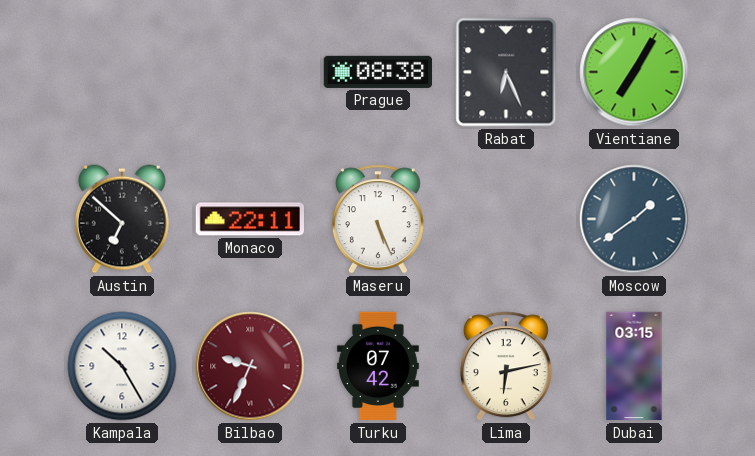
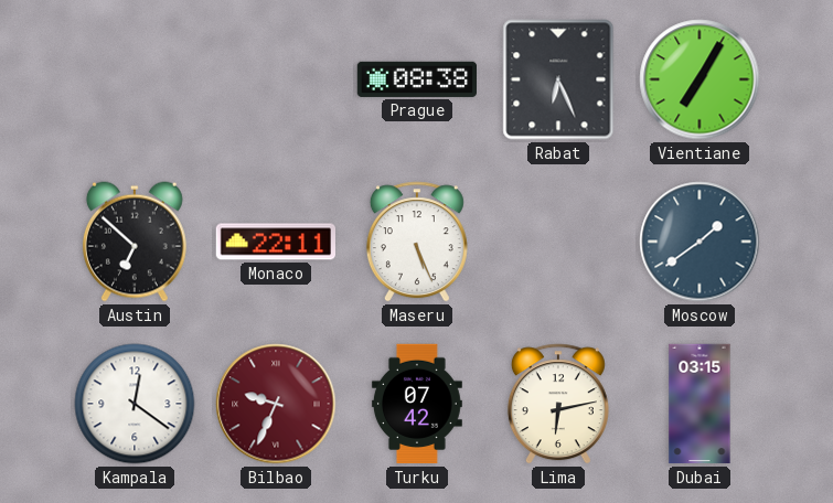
Kampala: 10:25 -> 12:21
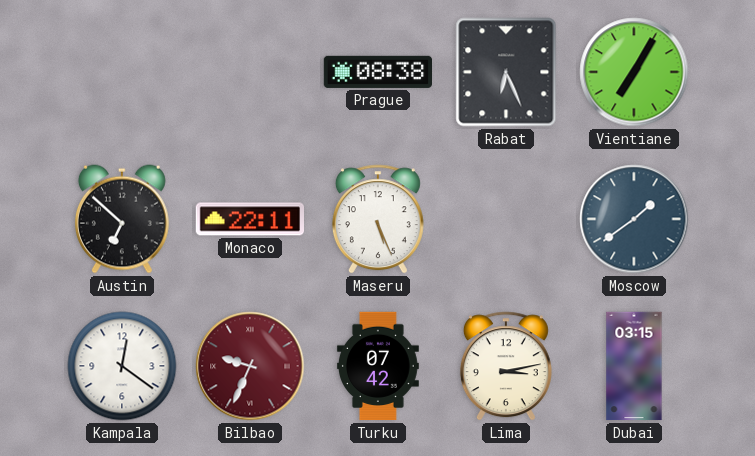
Lima: 6:13 -> 3:13
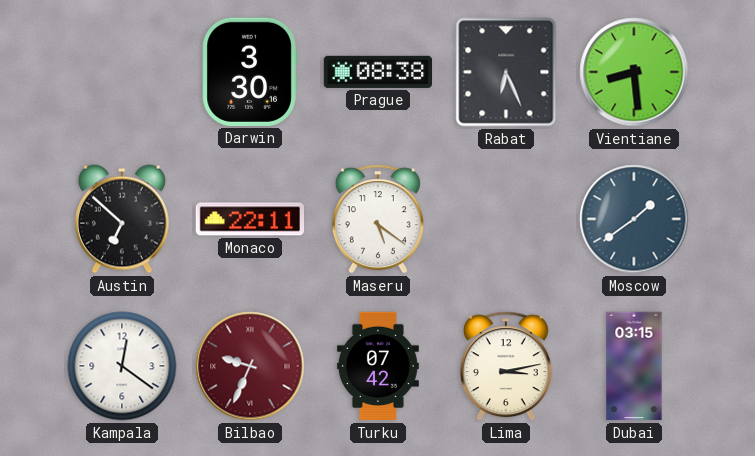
Darwin: none -> 3:30
Vientiane: 7:05 -> 8:29
Maseru: 5:26 -> 5:21
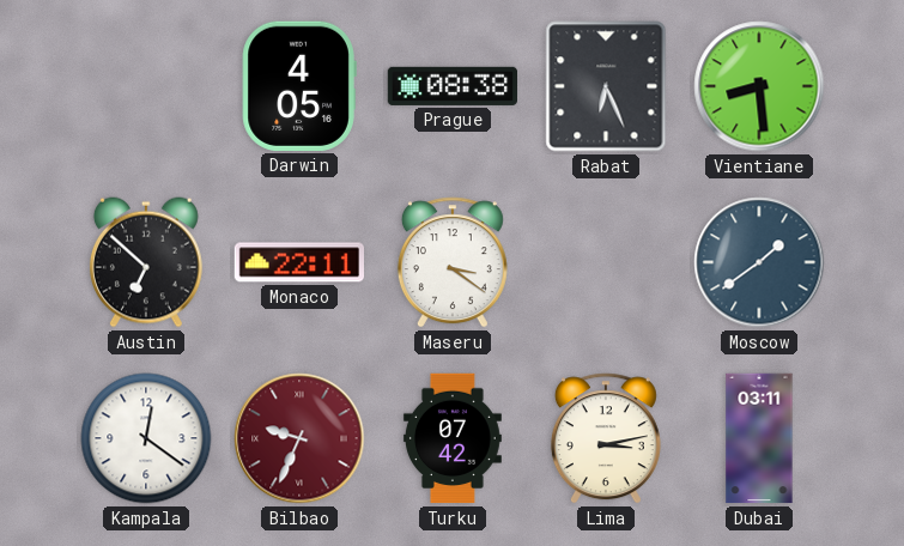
Darwin: 3:30 -> 4:05
Maseru: 5:21 -> 3:21
Dubai: 03:15 -> 03:11
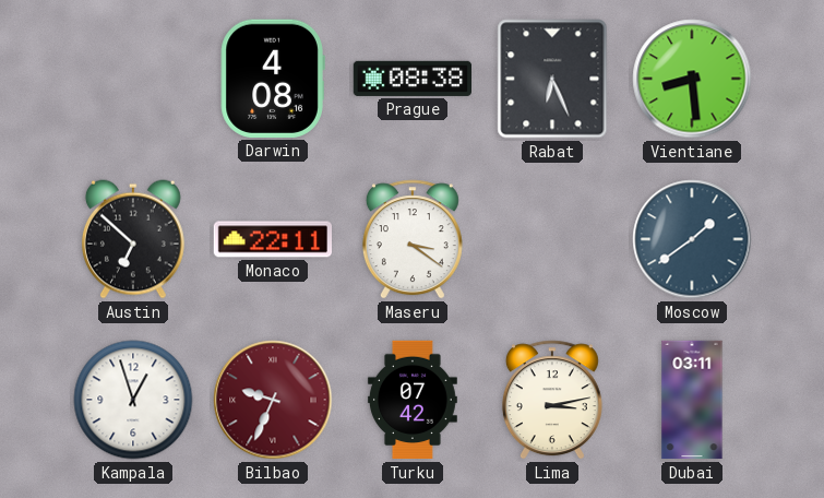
Darwin: 4:05 -> 4:08
Kampala: 12:21 -> 12:57
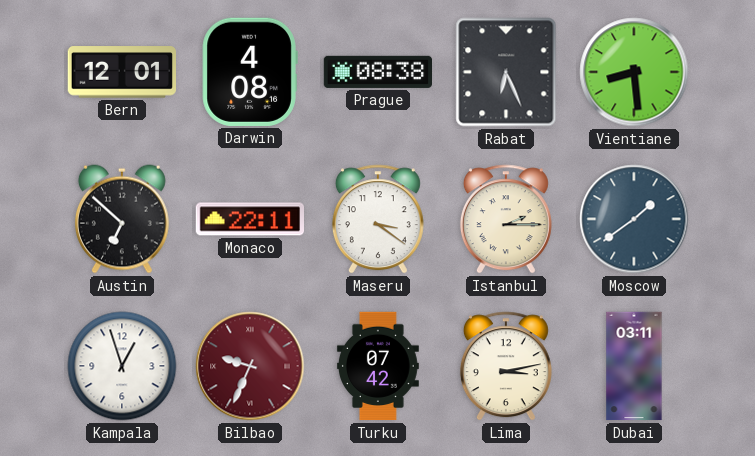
Bern: none -> 12:01
Istanbul: none -> 2:15
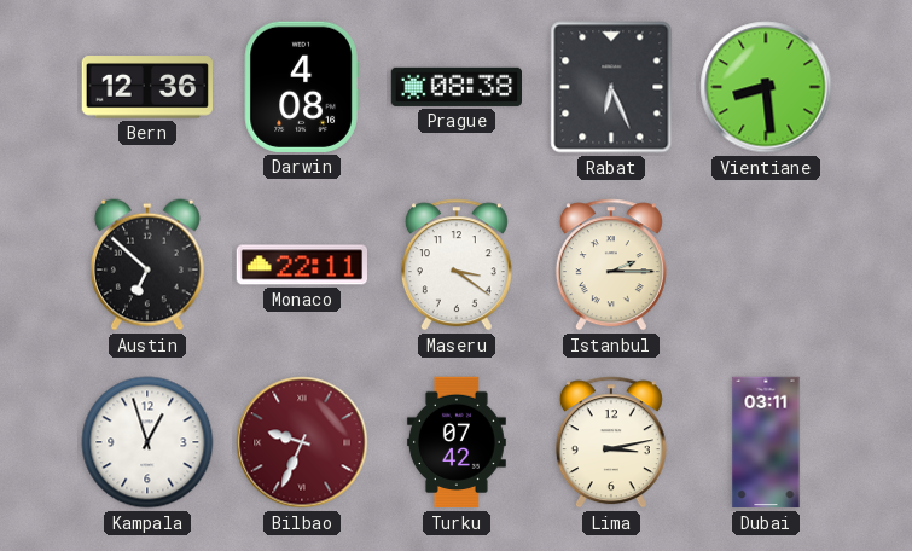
Bern: 12:01 -> 12:36
Moscow: 1:39 -> none
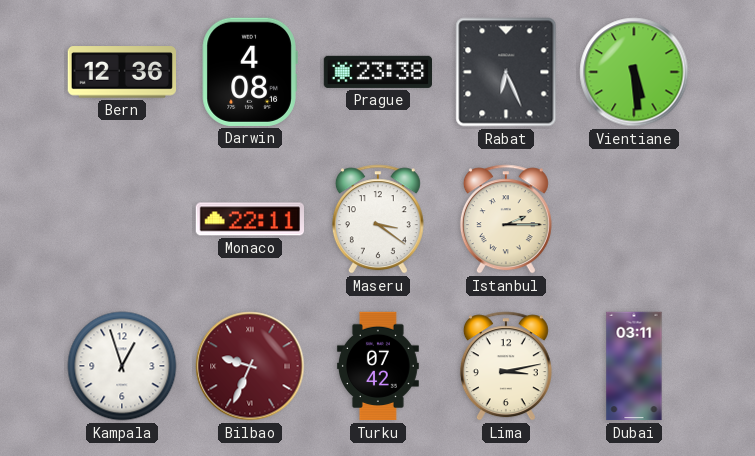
Prague: 08:38 -> 23:38
Vientiane: 8:29 -> 5:29
Austin: 6:52 -> none
